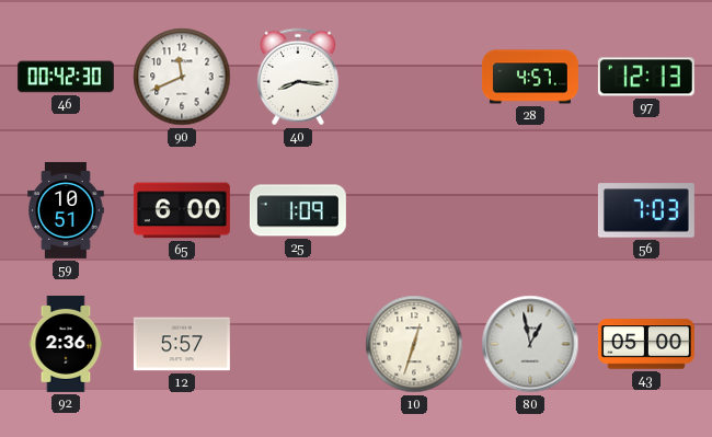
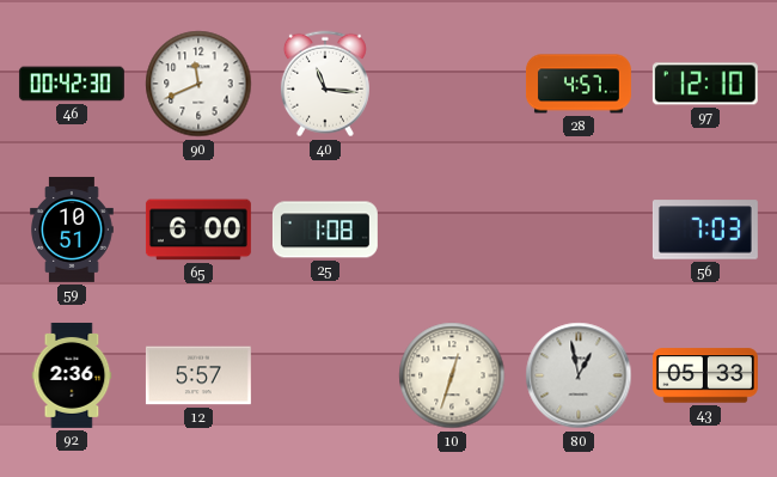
40: 8:16 -> 11:16
97: 12:13 -> 12:10
25: 1:09 -> 1:08
43: 05:00 -> 05:33
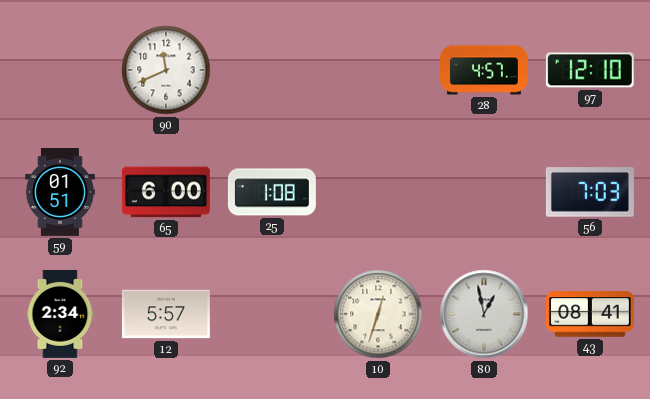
46: 00:42 -> none
40: 11:16 -> none
59: 10:51 -> 01:51
92: 2:36 -> 2:34
43: 05:33 -> 08:41
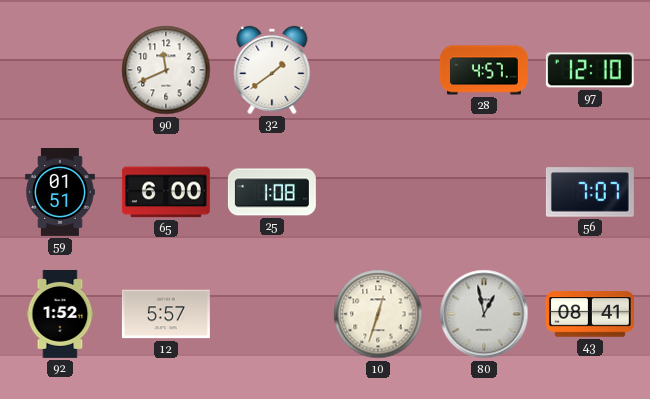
32: none -> 1:39
56: 7:03 -> 7:07
92: 2:34 -> 1:52
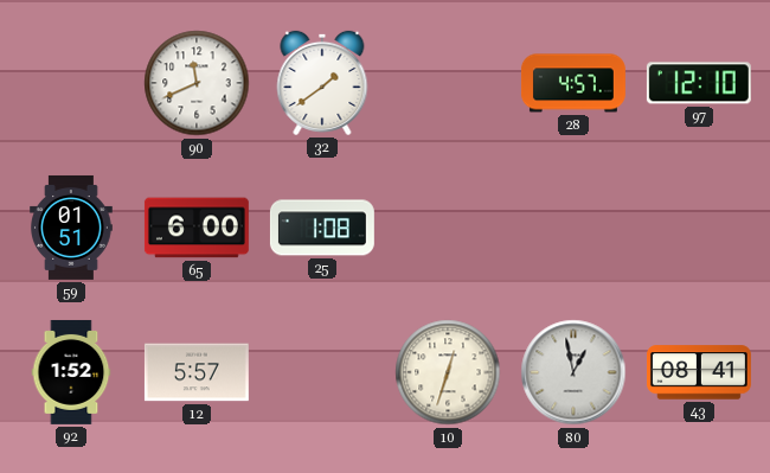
56: 7:07 -> none
